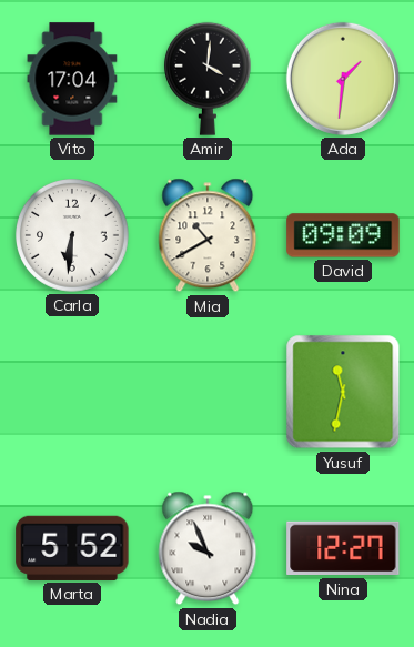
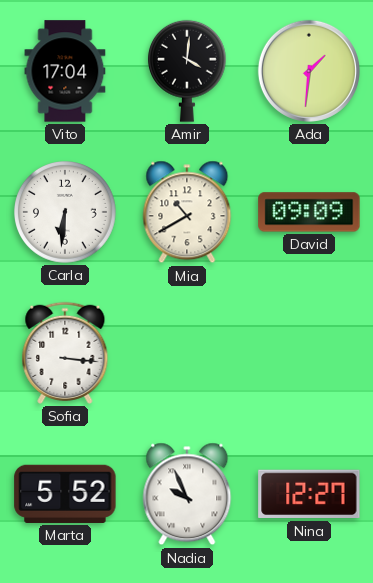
Sofia: none -> 3:16
Yusuf: 11:32 -> none
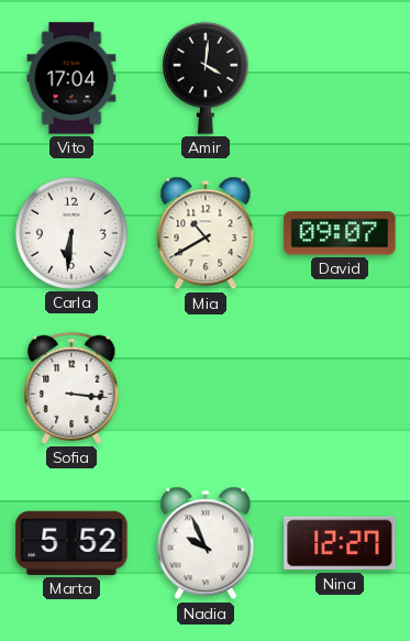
Ada: 1:31 -> none
David: 09:09 -> 09:07
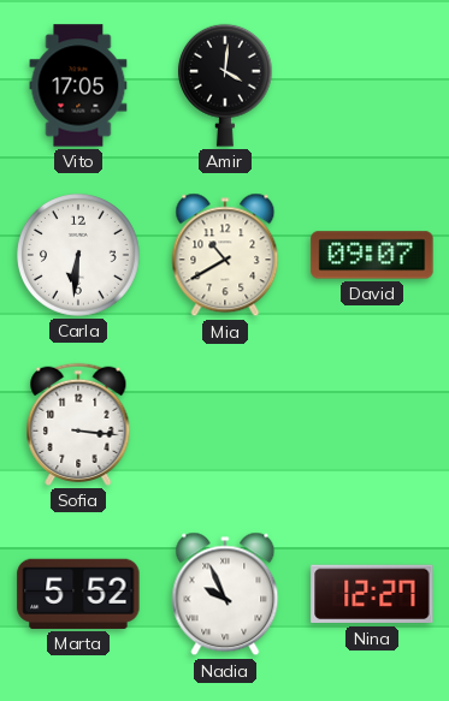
Vito: 17:04 -> 17:05
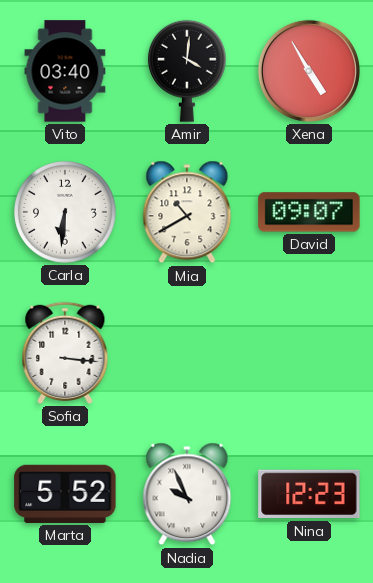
Vito: 17:05 -> 03:40
Xena: none -> 4:55
Nina: 12:27 -> 12:23
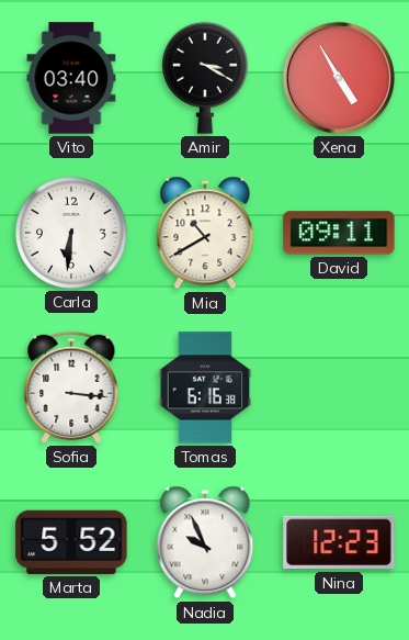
Amir: 4:01 -> 3:20
David: 09:07 -> 09:11
Tomas: none -> 6:16
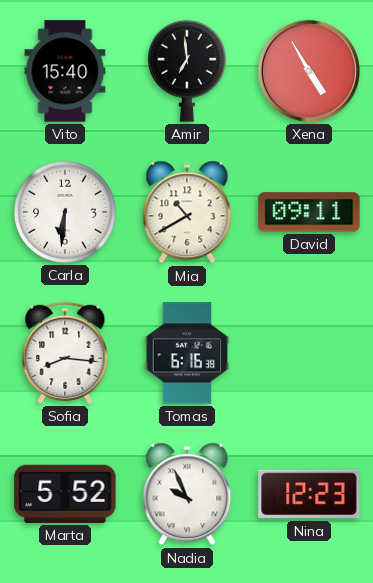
Vito: 03:40 -> 15:40
Amir: 3:20 -> 6:59
Sofia: 3:16 -> 8:16
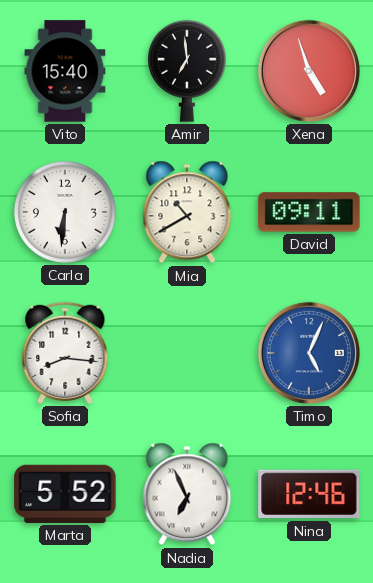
Xena: 4:55 -> 4:57
Tomas: 6:16 -> none
Timo: none -> 5:04
Nadia: 9:56 -> 6:56
Nina: 12:23 -> 12:46
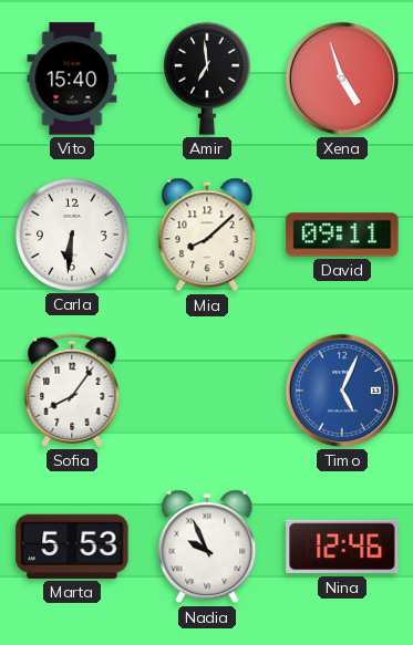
Mia: 10:40 -> 8:08
Sofia: 8:16 -> 8:06
Marta: 5:52 -> 5:53
Nadia: 6:56 -> 9:56
